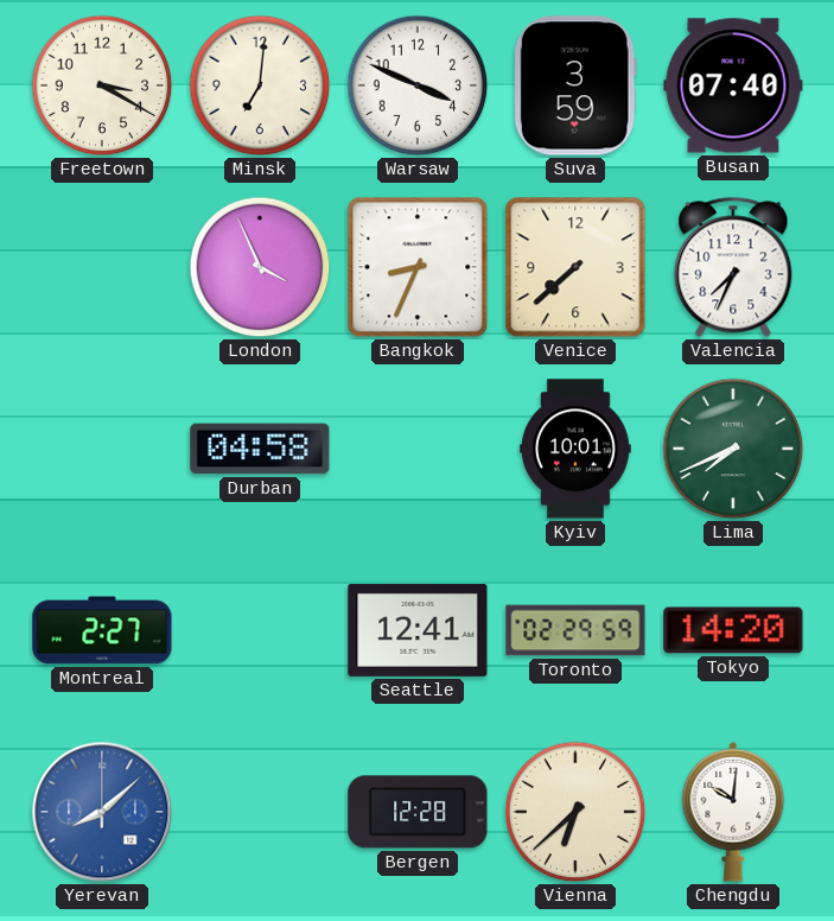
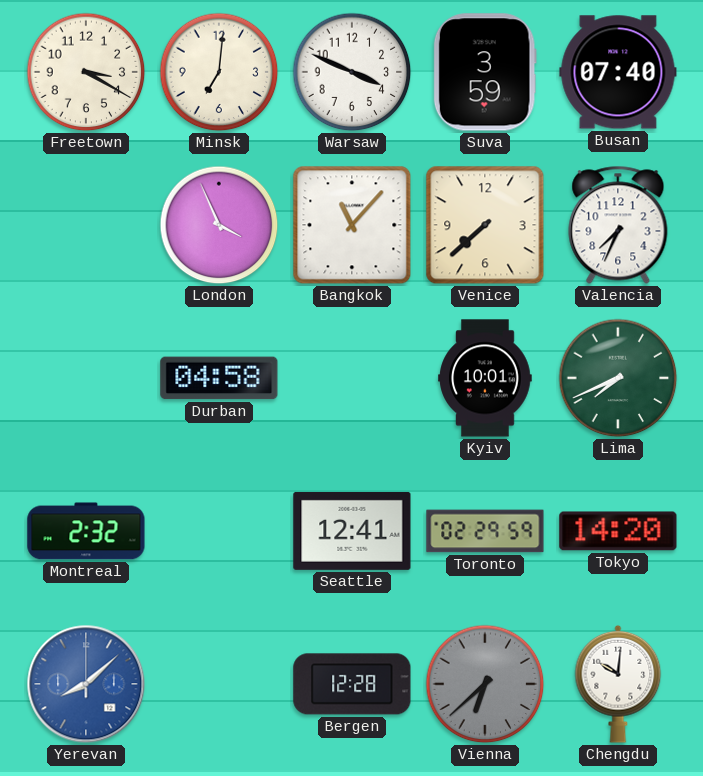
Bangkok: 8:34 -> 11:07
Montreal: 2:27 -> 2:32
Vienna dial: cream -> grey
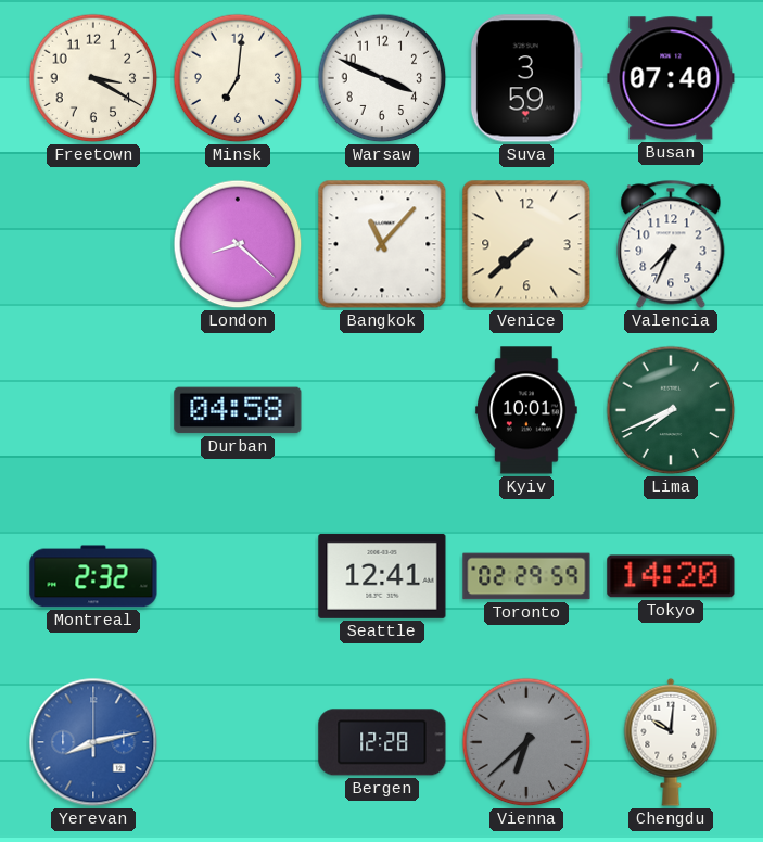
London: 3:56 -> 8:22
Yerevan: 8:08 -> 8:13
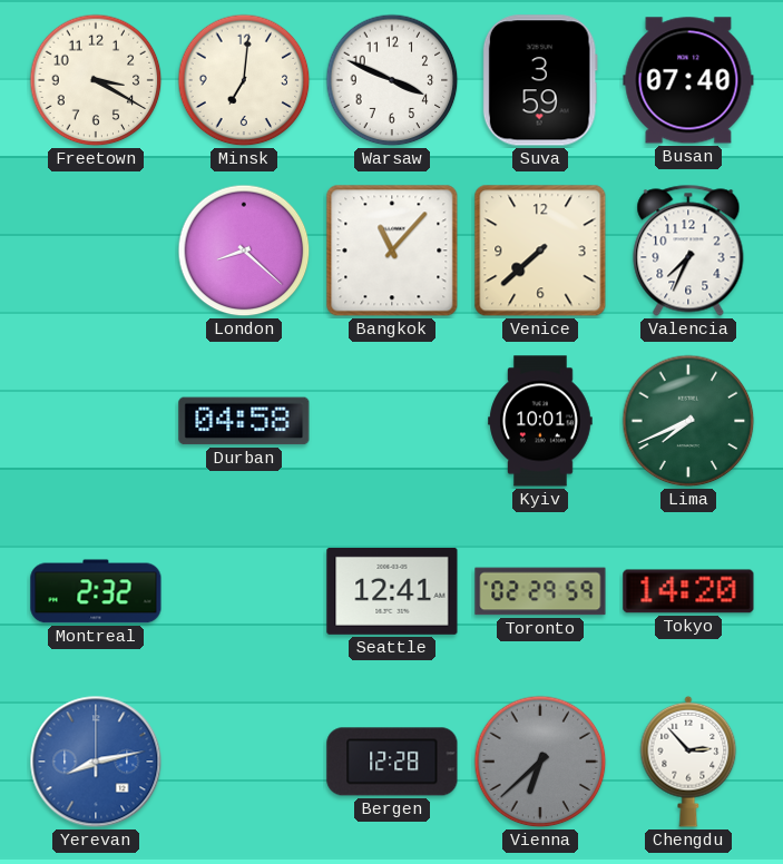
Chengdu: 10:01 -> 2:53
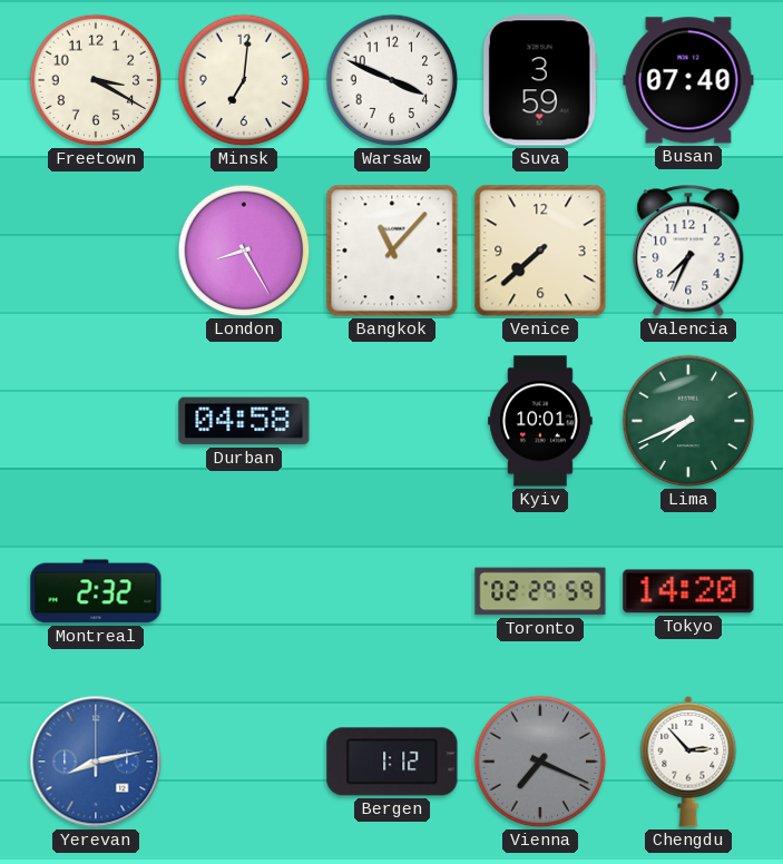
London: 8:22 -> 8:25
Seattle: 12:41 -> none
Bergen: 12:28 -> 1:12
Vienna: 6:38 -> 7:19
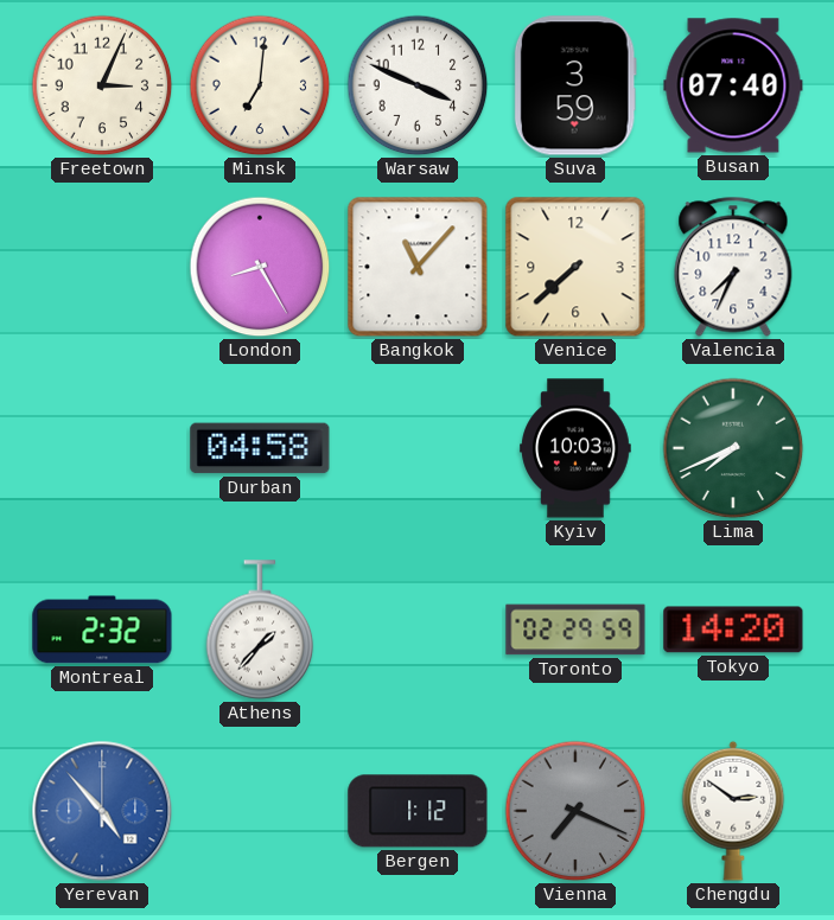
Freetown: 3:20 -> 3:04
Kyiv: 10:01 -> 10:03
Athens: none -> 1:37
Yerevan: 8:13 -> 4:53
Chengdu: 2:53 -> 2:51
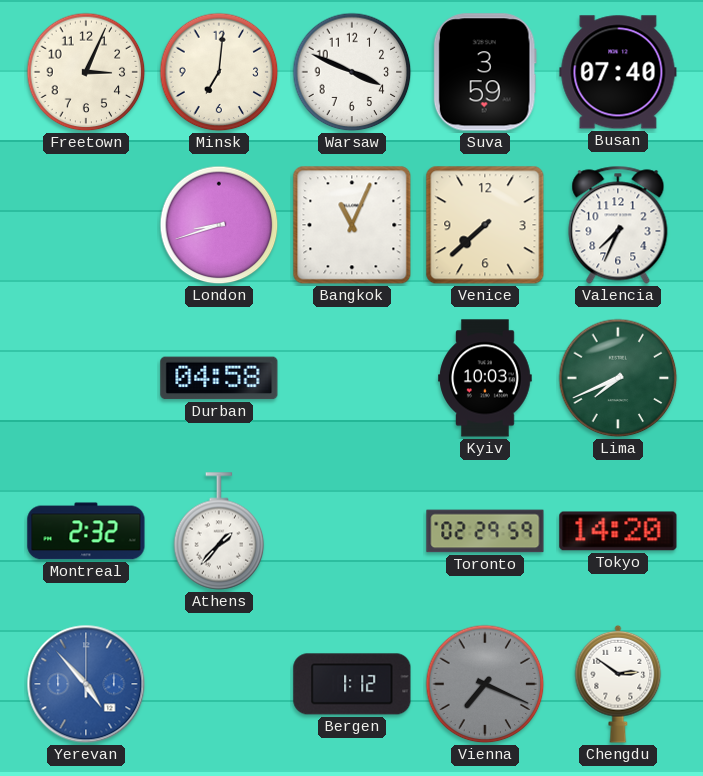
London: 8:25 -> 8:42
Bangkok: 11:07 -> 11:04
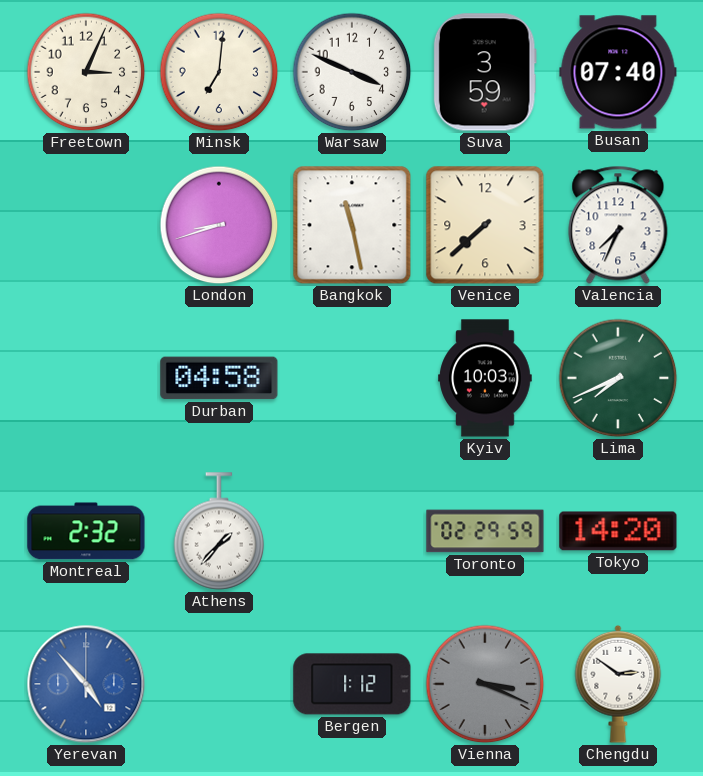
Bangkok: 11:04 -> 11:28
Vienna: 7:19 -> 3:19
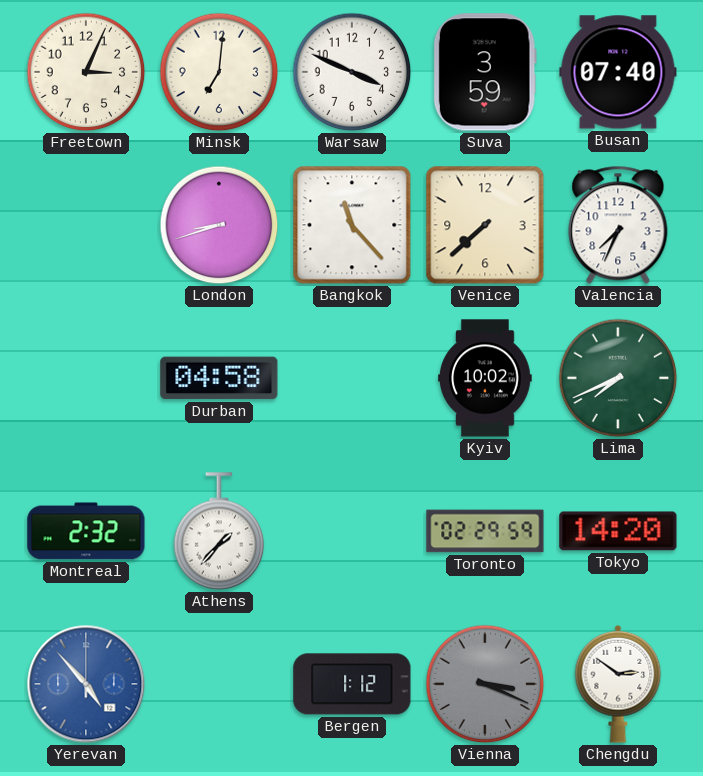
Bangkok: 11:28 -> 11:23
Kyiv: 10:03 -> 10:02
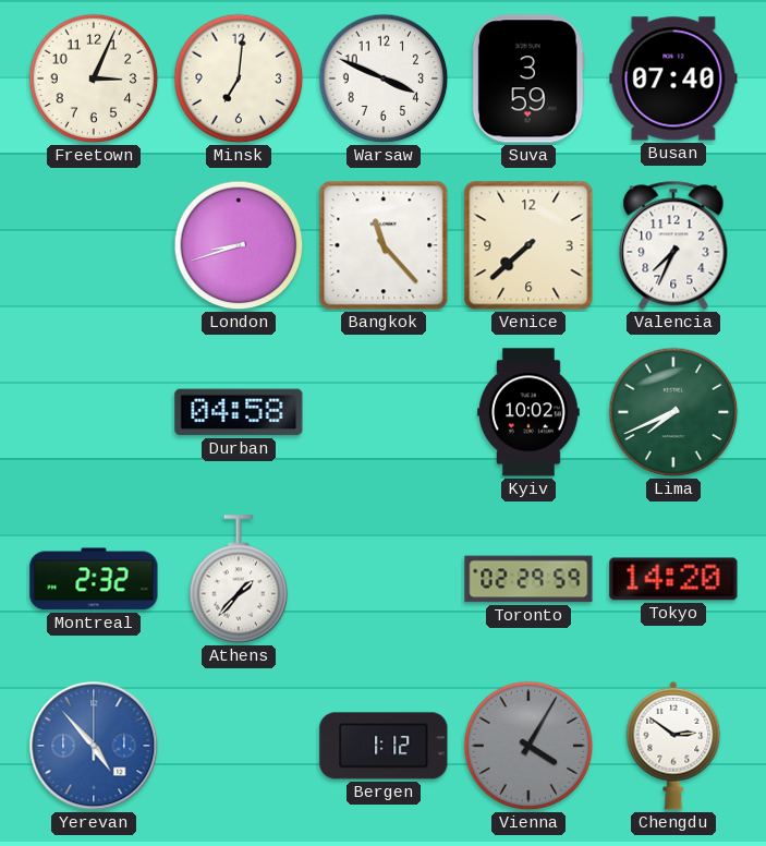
Vienna: 3:19 -> 4:05
